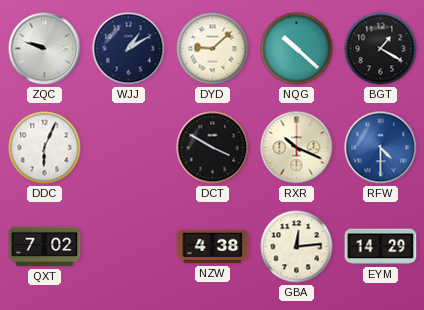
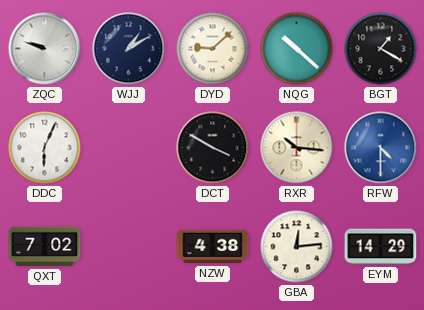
RXR: 10:19 -> 10:16
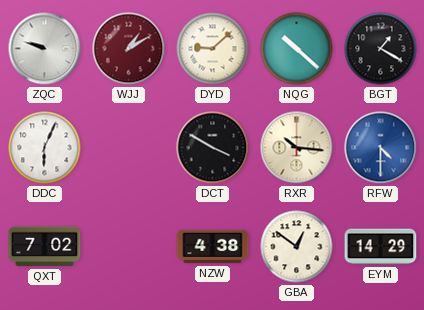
WJJ dial: navy -> burgundy
GBA: 12:14 -> 12:51
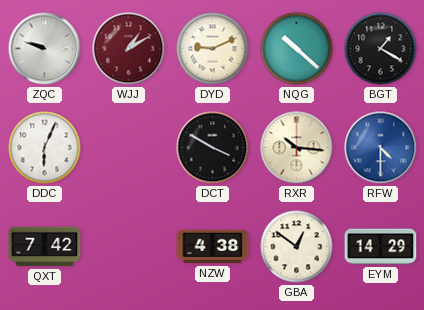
DYD: 9:08 -> 9:11
QXT: 7:02 -> 7:42
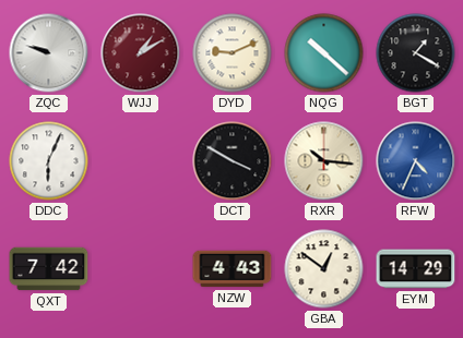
RFW: 4:30 -> 4:34
NZW: 4:38 -> 4:43
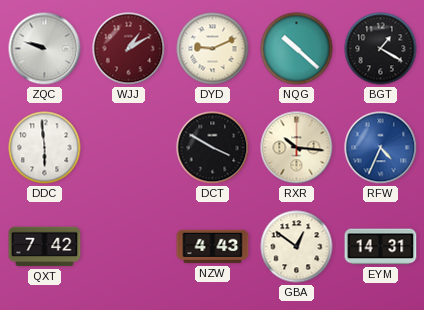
DDC: 6:04 -> 5:59
EYM: 14:29 -> 14:31
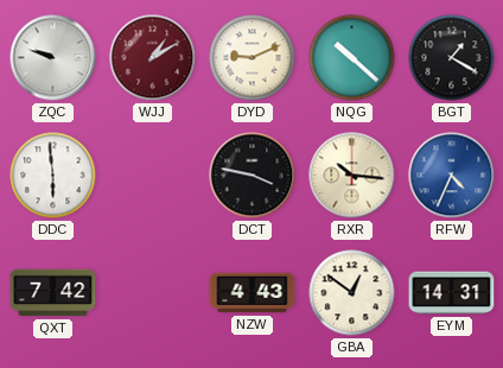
DCT: 3:50 -> 3:47
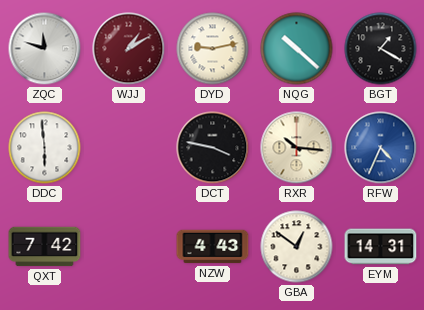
ZQC: 9:48 -> 11:48
DYD: 9:11 -> 9:13
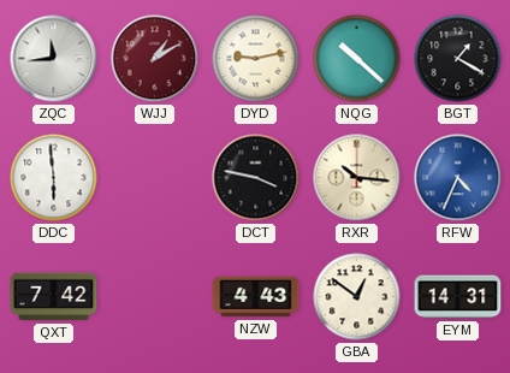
ZQC: 11:48 -> 11:44
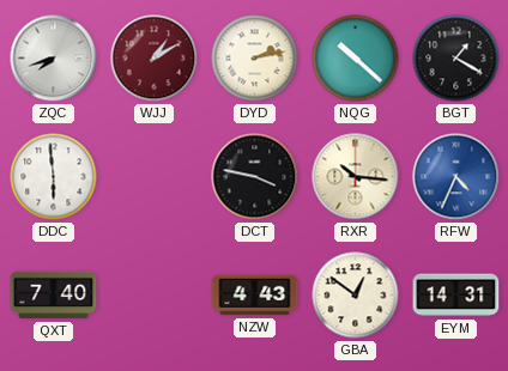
ZQC: 11:44 -> 7:42
DYD: 9:13 -> 2:13
QXT: 7:42 -> 7:40
